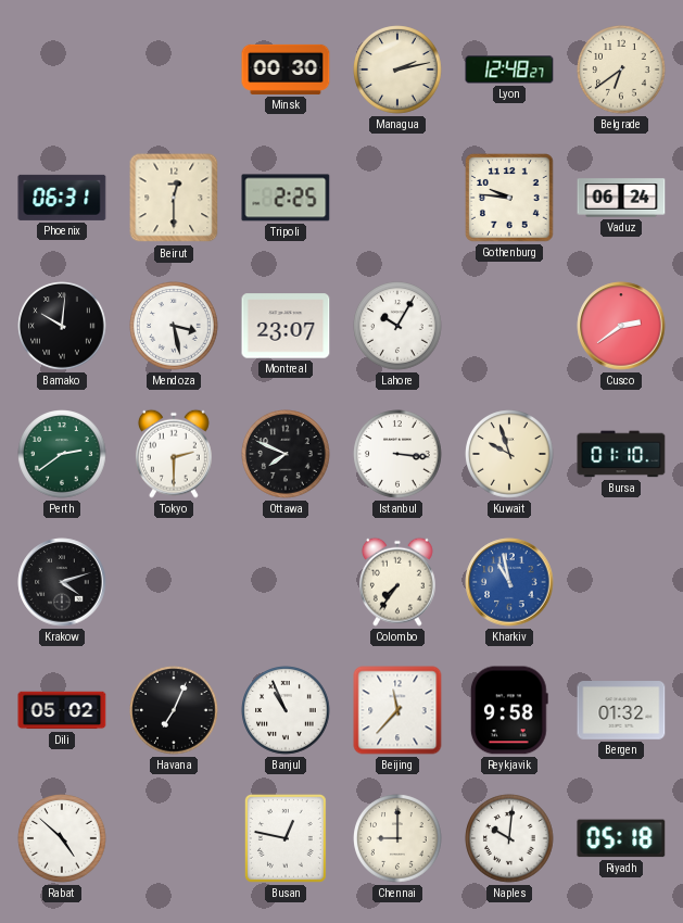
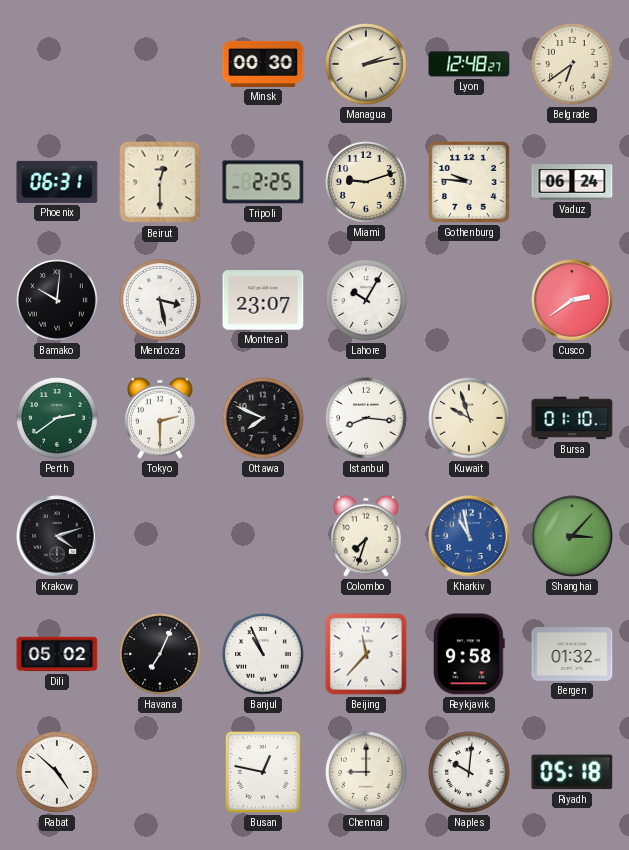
Miami: none -> 9:12
Istanbul: 3:16 -> 8:16
Colombo: 7:36 -> 7:33
Shanghai: none -> 3:07
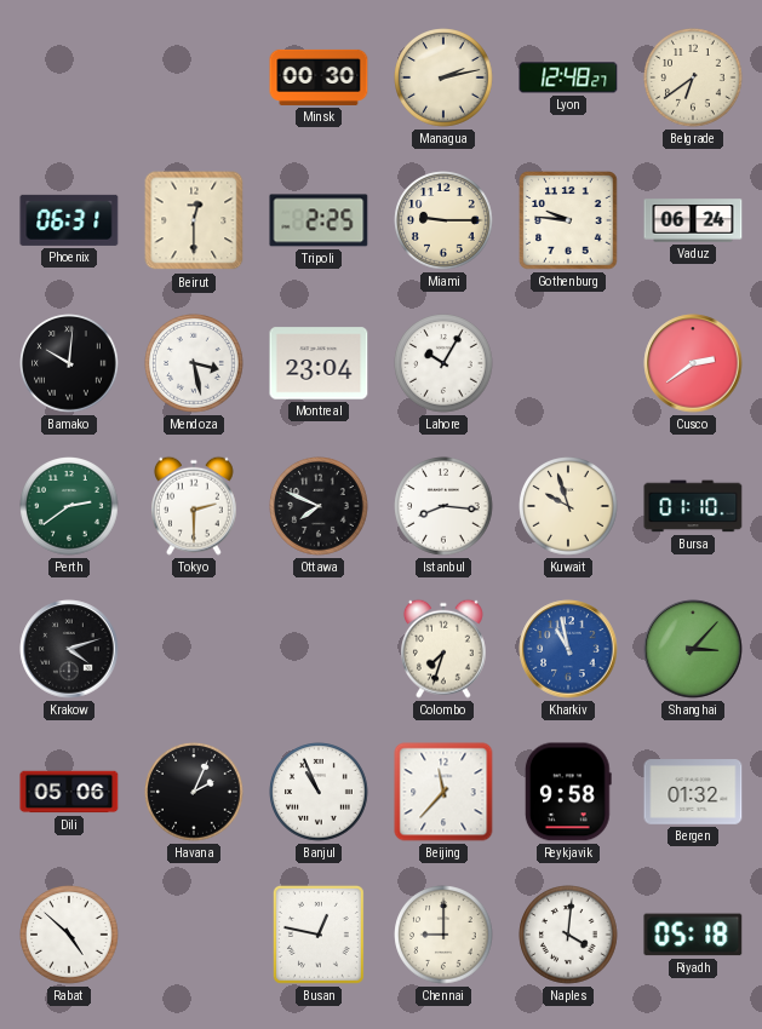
Miami: 9:12 -> 9:15
Montreal: 23:07 -> 23:04
Dili: 05:02 -> 05:06
Havana: 7:04 -> 2:04
Naples: 10:01 -> 4:01
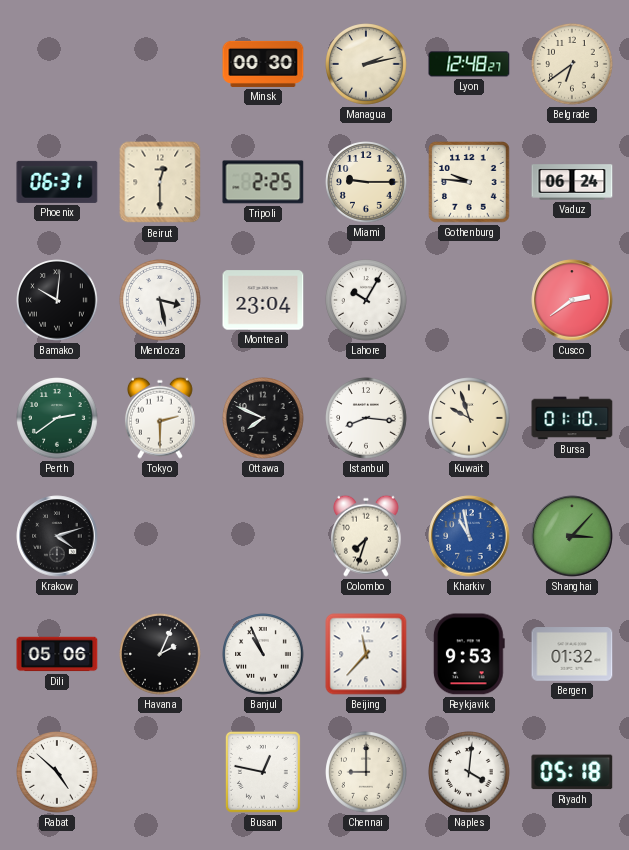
Reykjavik: 9:58 -> 9:53
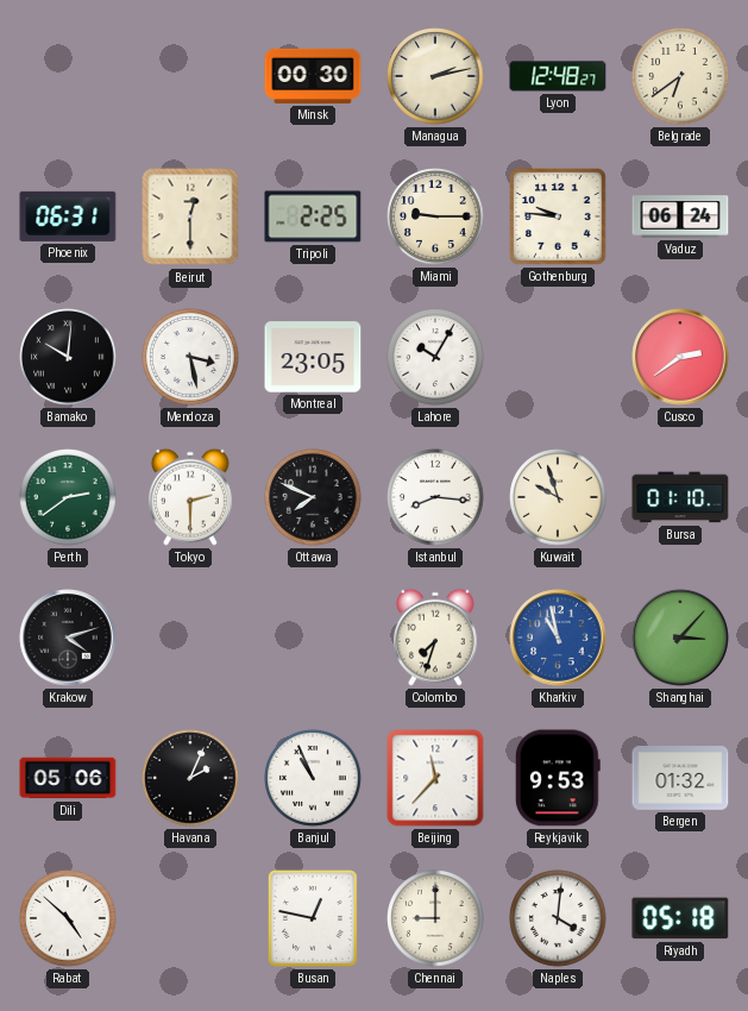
Montreal: 23:04 -> 23:05
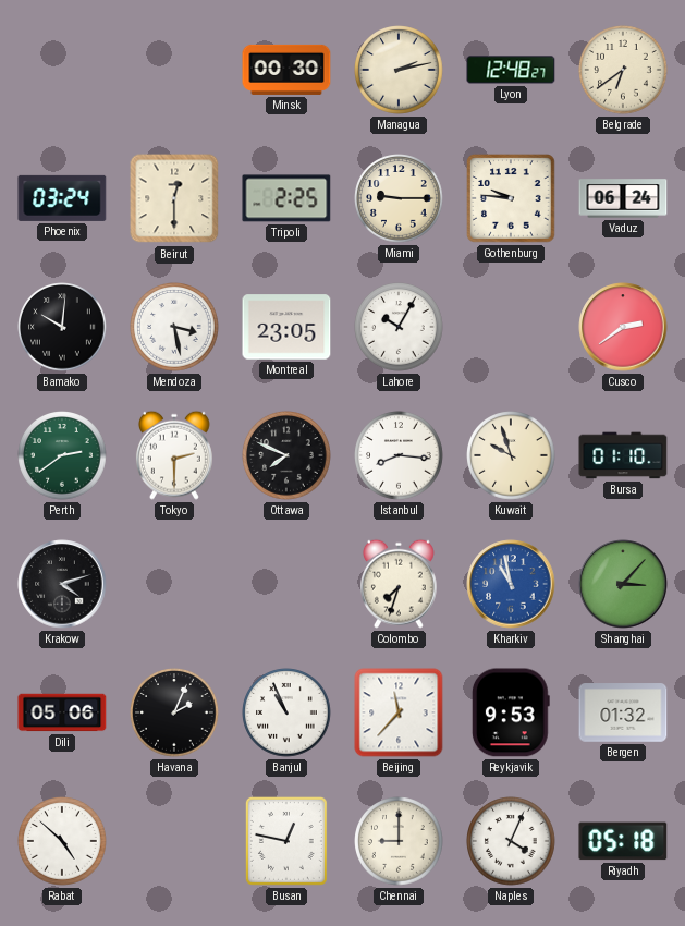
Phoenix: 06:31 -> 03:24
Naples: 4:01 -> 4:04
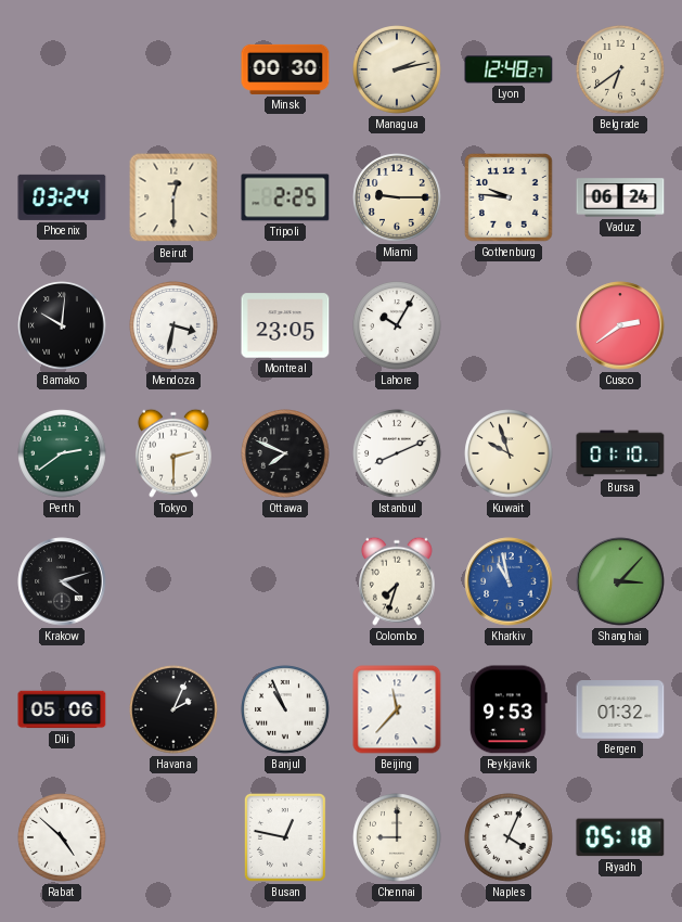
Mendoza: 3:28 -> 3:32
Istanbul: 8:16 -> 8:11
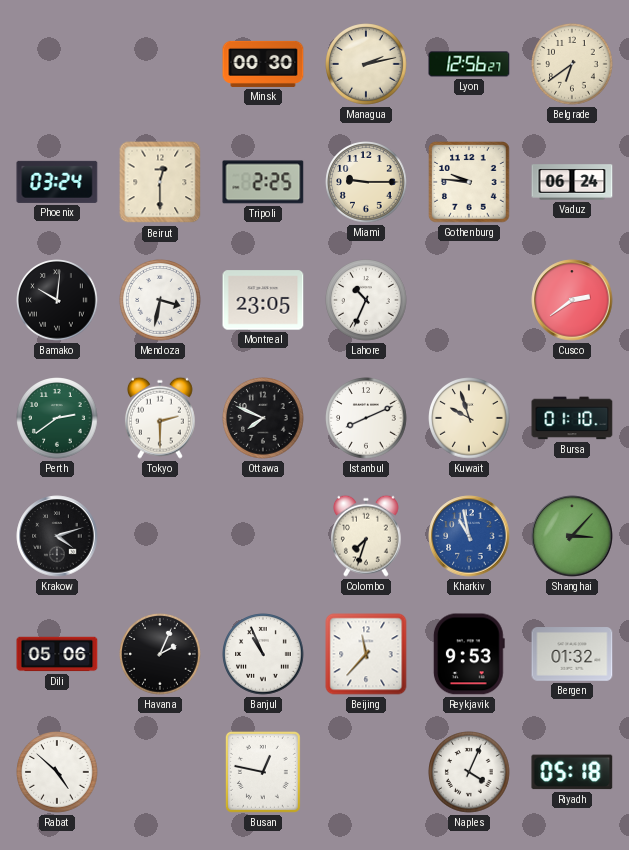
Lyon: 12:48 -> 12:56
Lahore: 10:05 -> 10:34
Chennai: 9:00 -> none
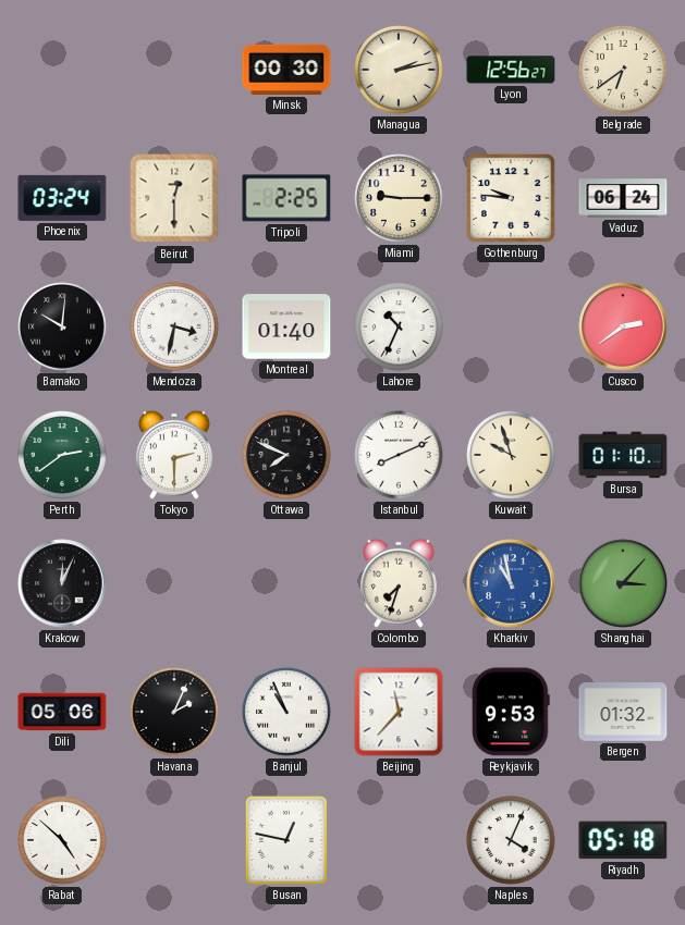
Montreal: 23:05 -> 01:40
Krakow: 4:12 -> 12:04
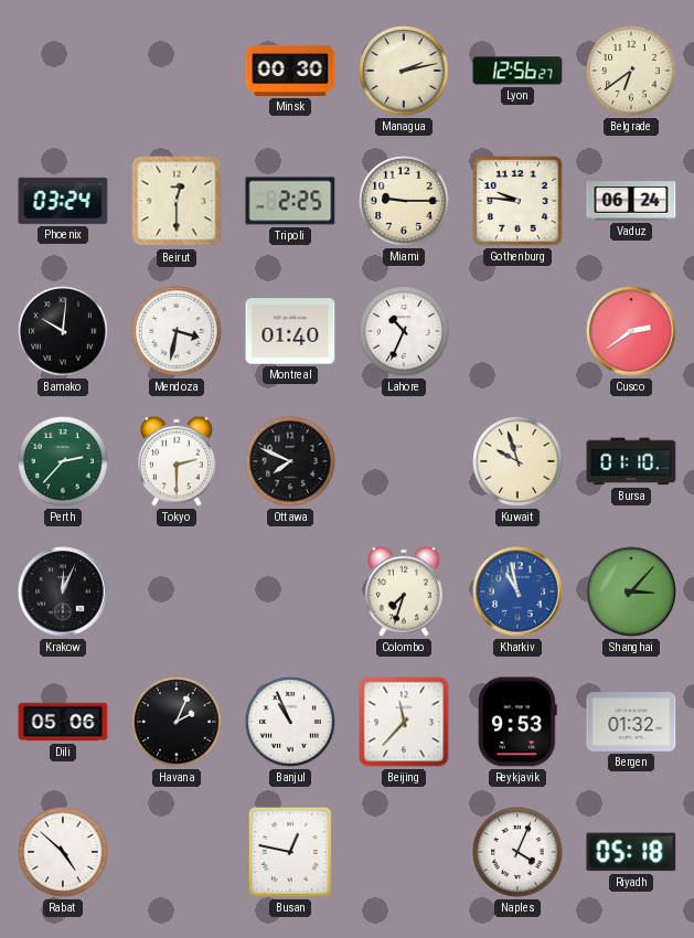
Perth: 2:39 -> 2:37
Istanbul: 8:11 -> none
